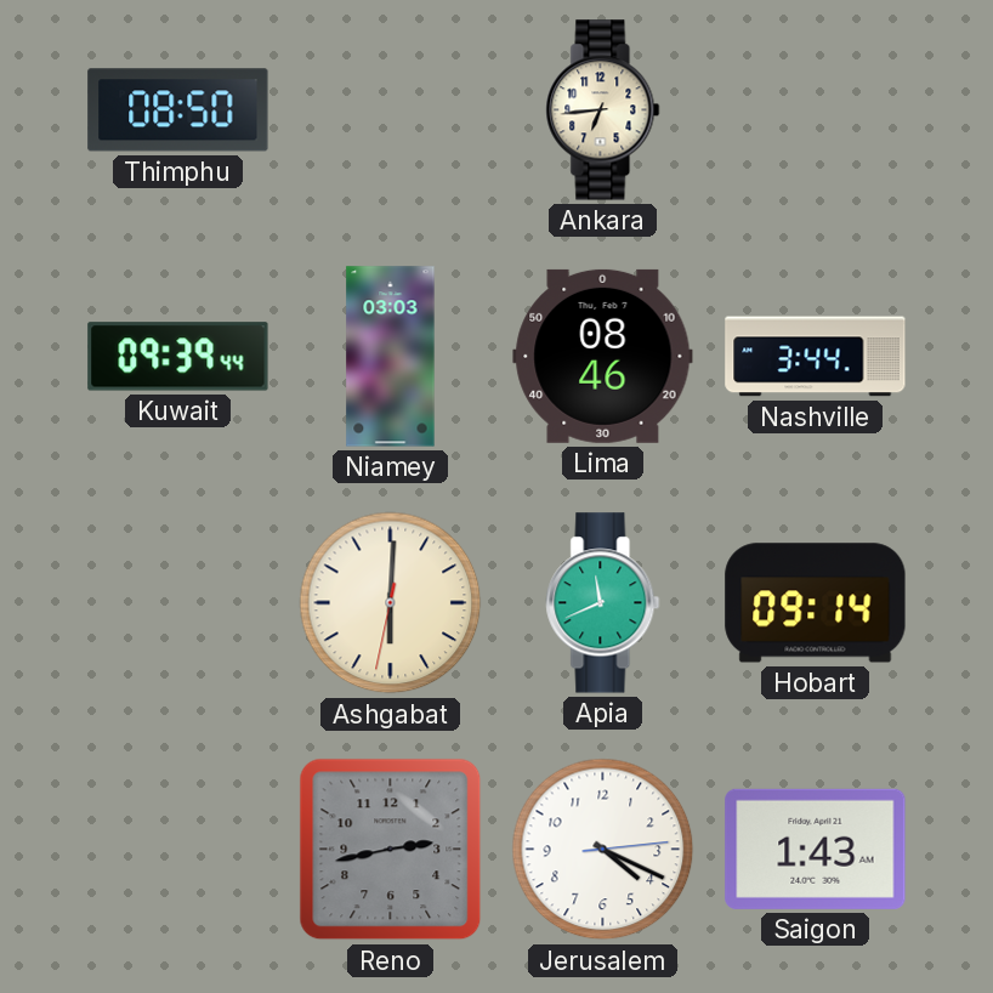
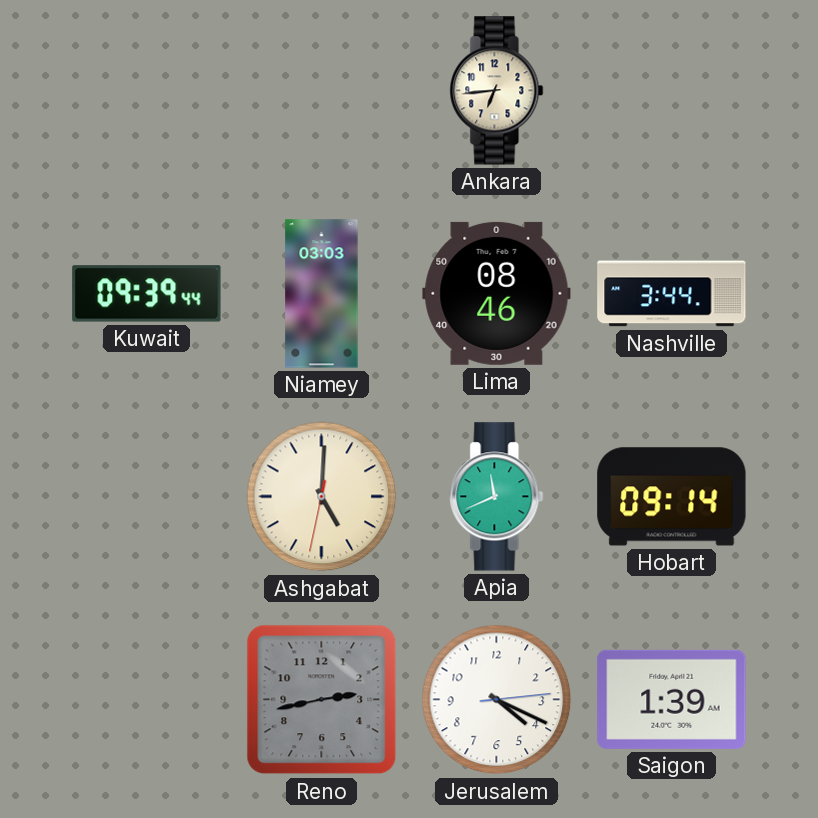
Thimphu: 08:50 -> none
Ashgabat: 6:00 -> 5:00
Saigon: 1:43 -> 1:39
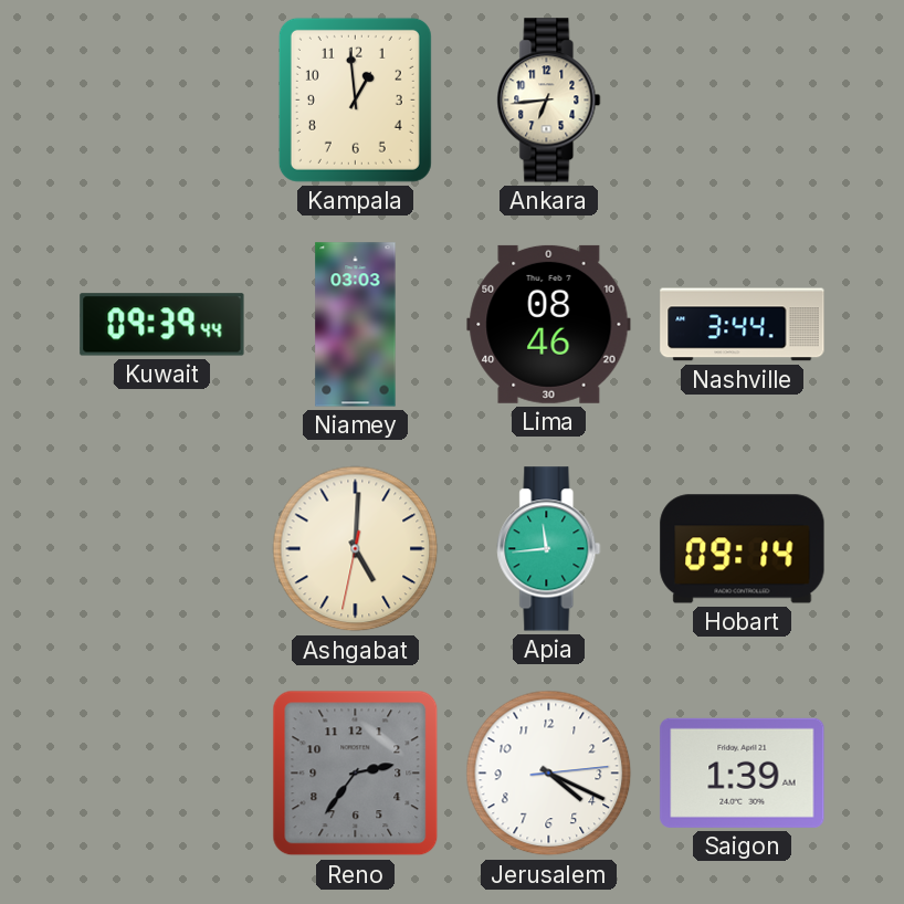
Kampala: none -> 12:59
Apia: 11:41 -> 11:44
Reno: 2:43 -> 2:36
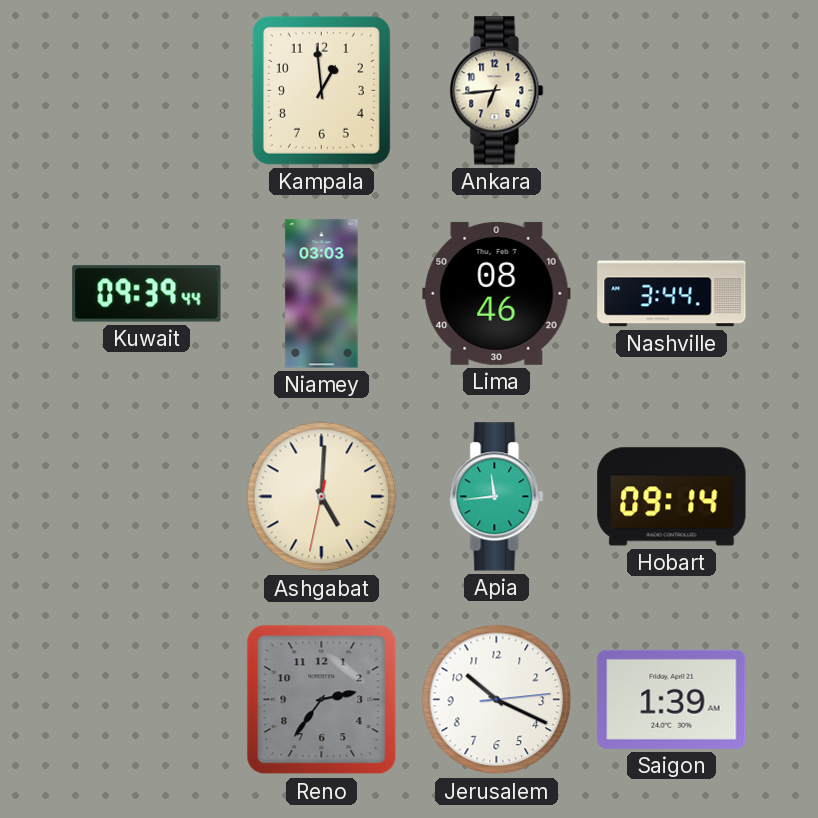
Jerusalem: 4:19 -> 10:19
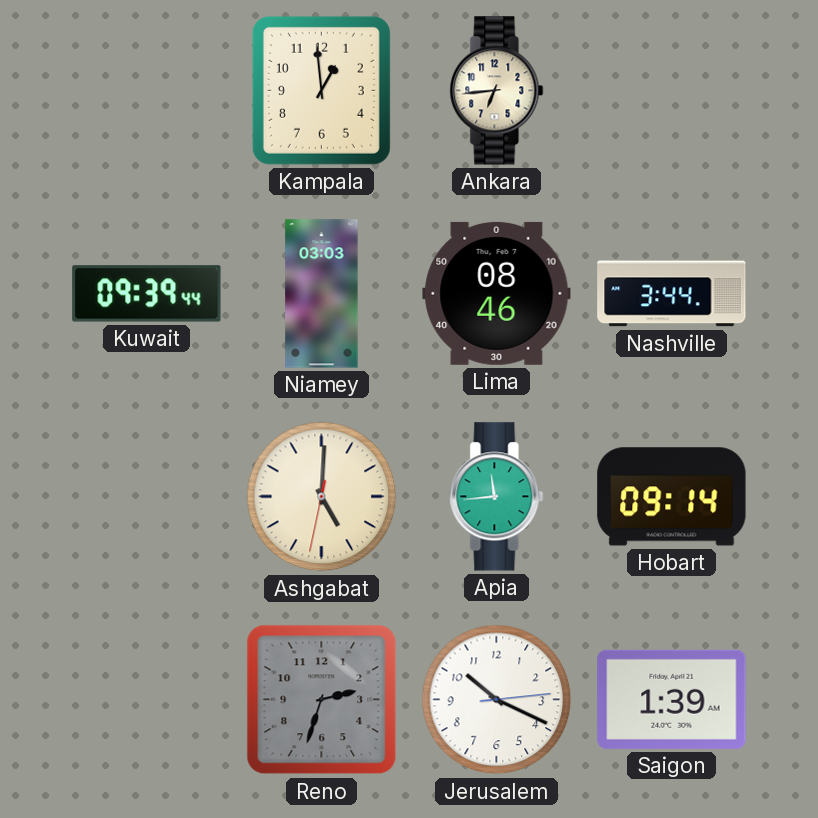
Reno: 2:36 -> 2:33
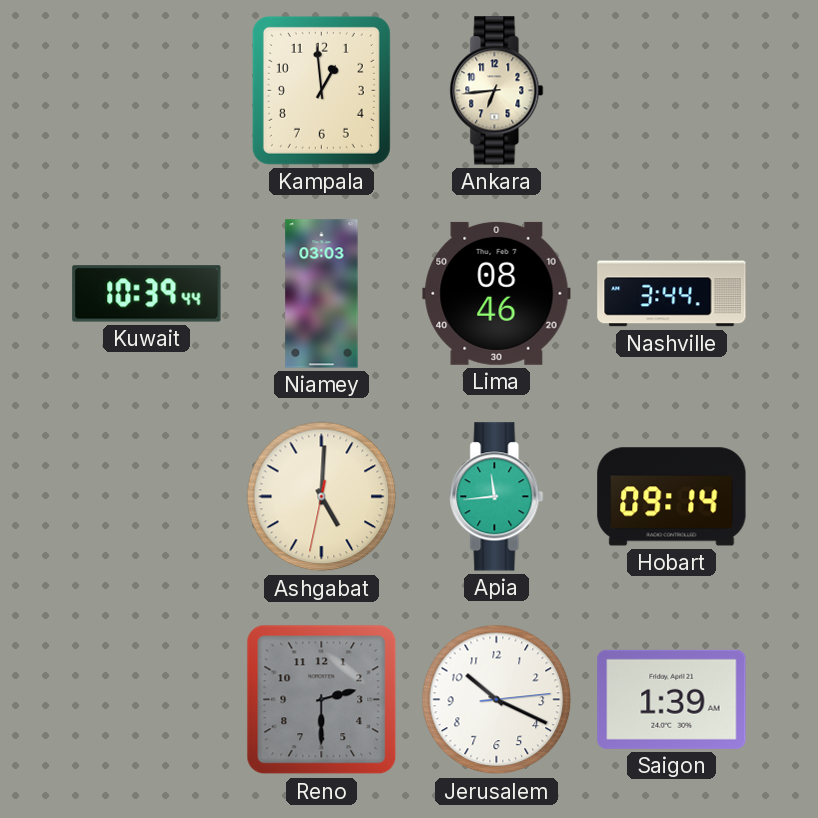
Kuwait: 09:39 -> 10:39
Reno: 2:33 -> 2:30
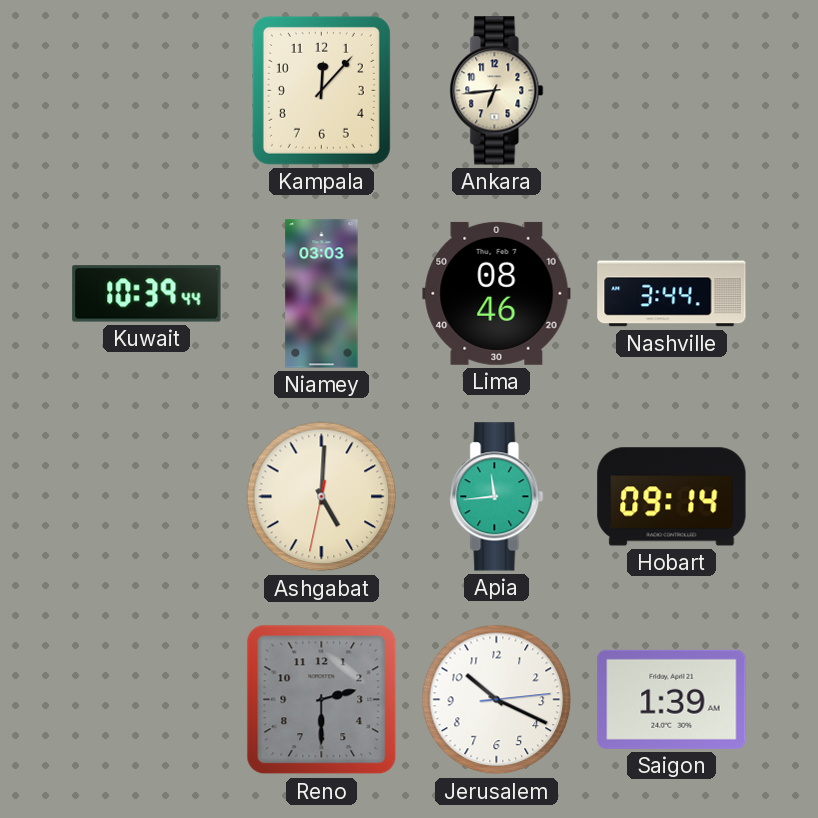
Kampala: 12:59 -> 12:07
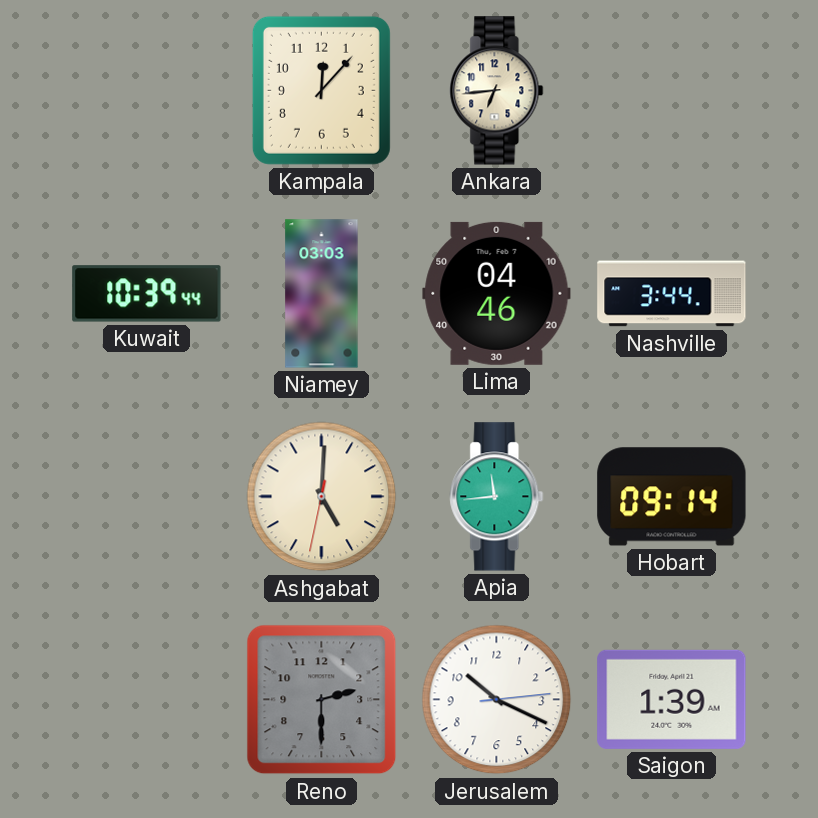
Lima: 08:46 -> 04:46
